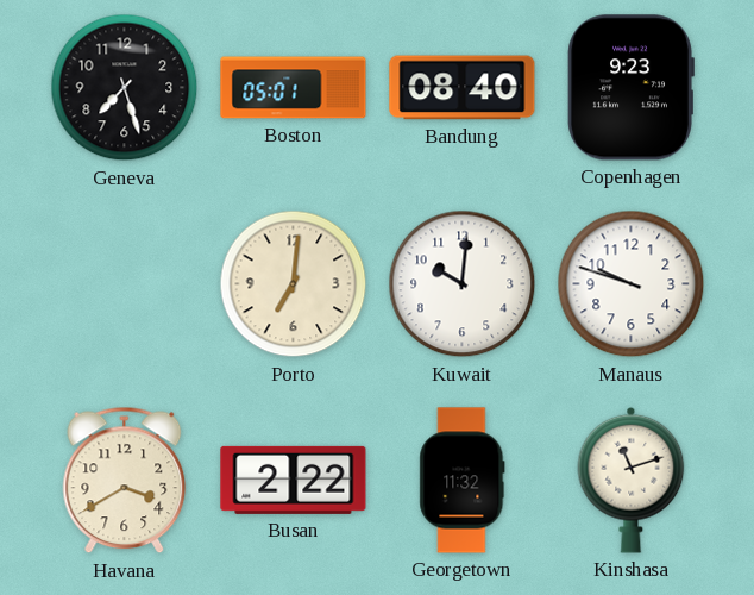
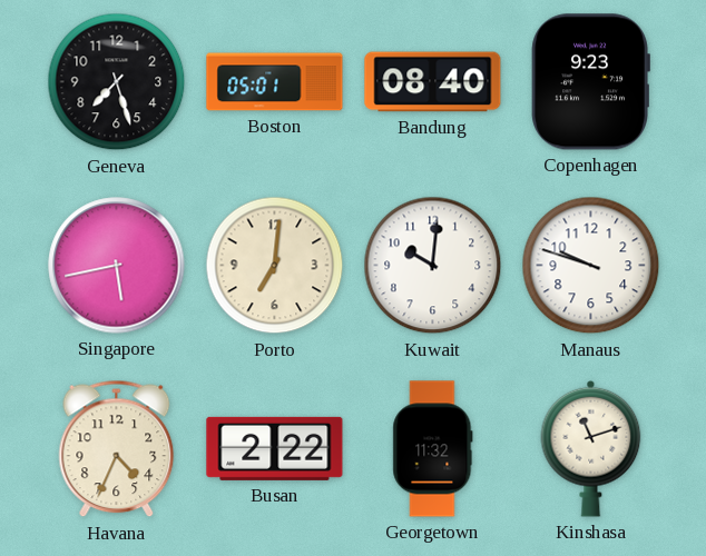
Singapore: none -> 5:43
Havana: 3:40 -> 4:34
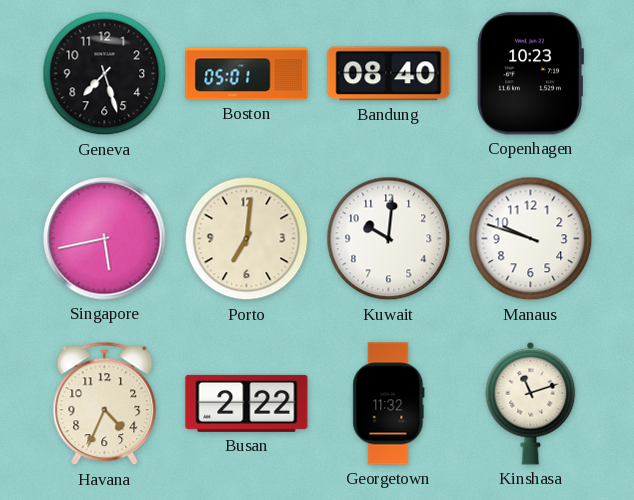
Copenhagen: 9:23 -> 10:23
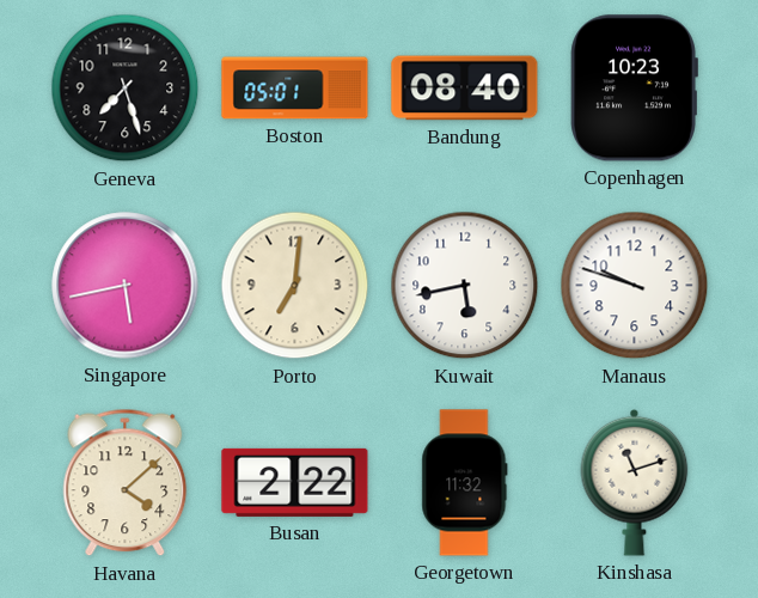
Kuwait: 10:01 -> 5:43
Havana: 4:34 -> 4:08
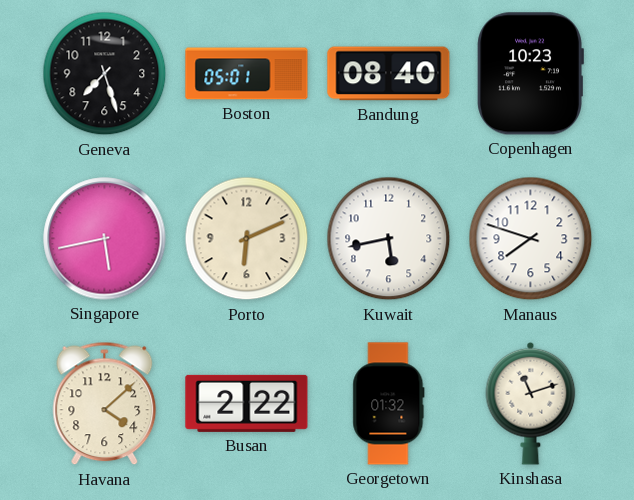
Porto: 7:01 -> 6:11
Manaus: 9:48 -> 7:48
Georgetown: 11:32 -> 01:32
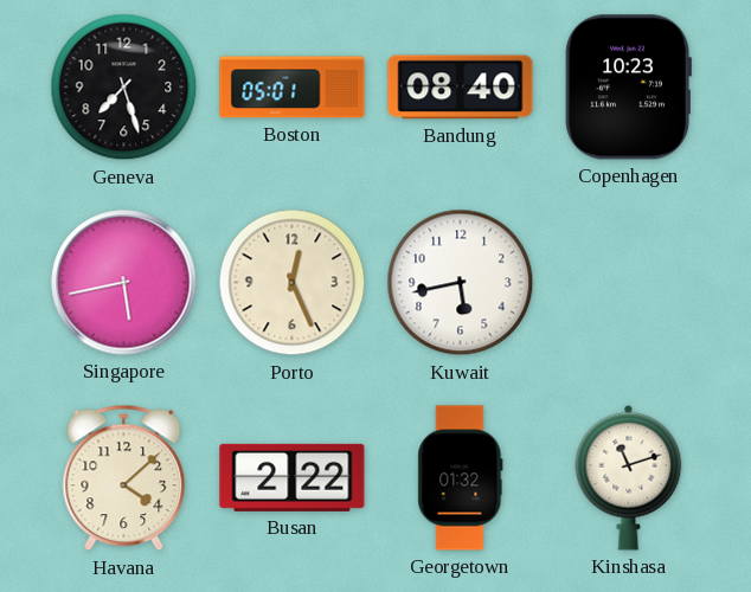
Porto: 6:11 -> 12:26
Manaus: 7:48 -> none
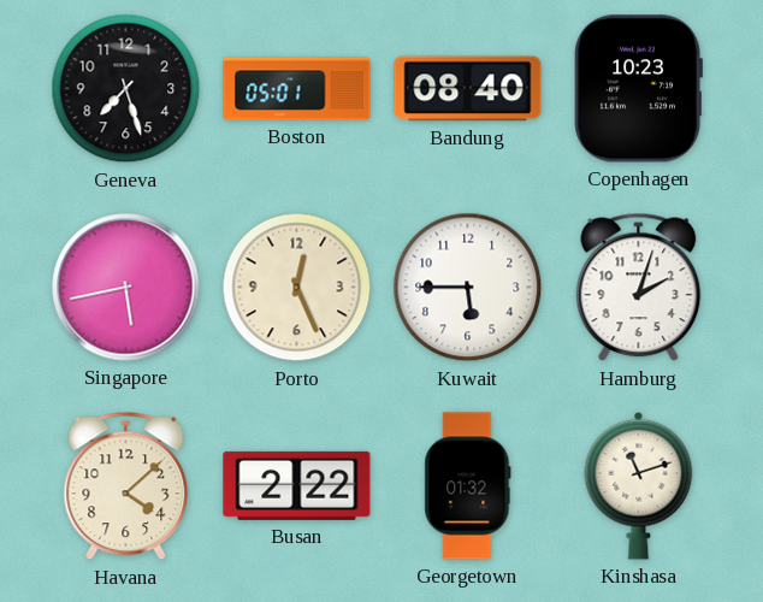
Kuwait: 5:43 -> 5:45
Hamburg: none -> 2:03
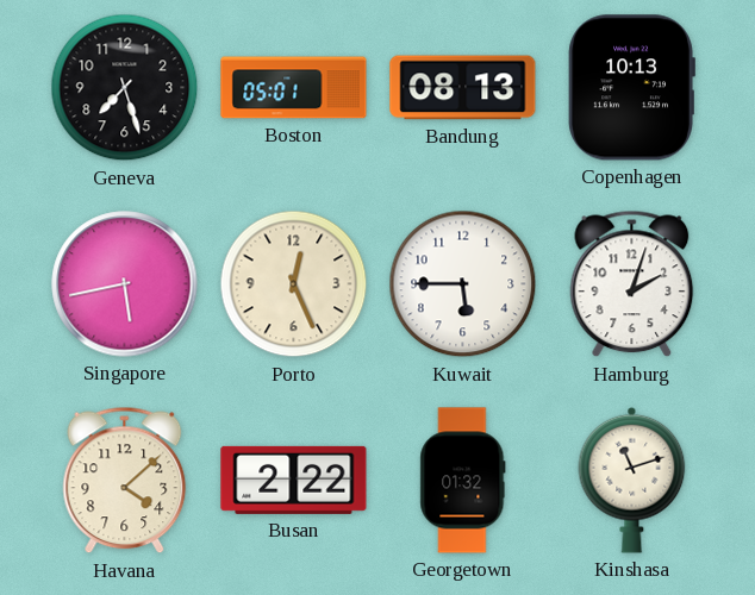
Bandung: 08:40 -> 08:13
Copenhagen: 10:23 -> 10:13
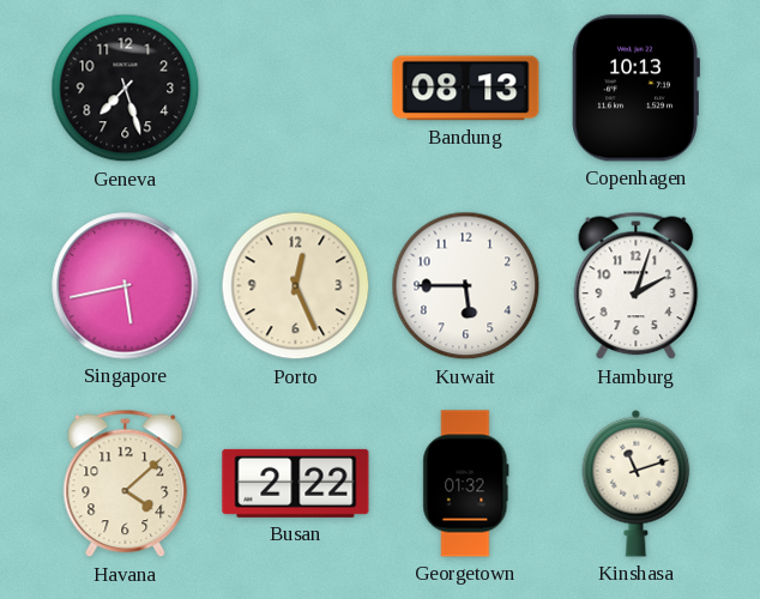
Boston: 05:01 -> none
